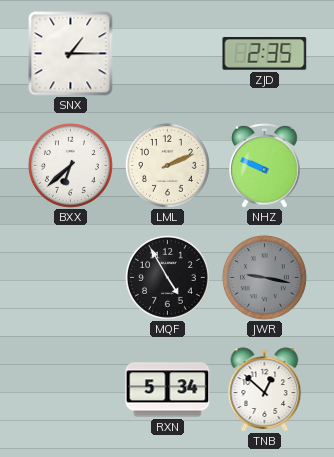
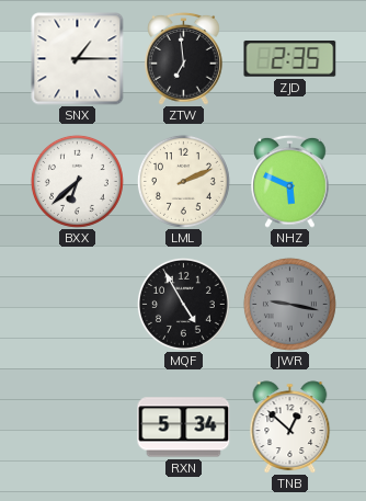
ZTW: none -> 6:59
NHZ: 9:49 -> 5:49
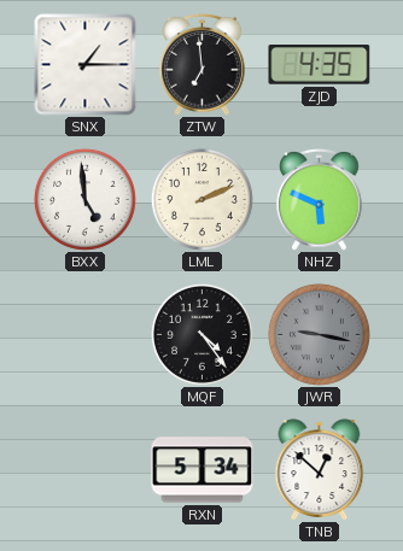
ZJD: 2:35 -> 4:35
BXX: 6:38 -> 4:59
MQF: 4:55 -> 4:24
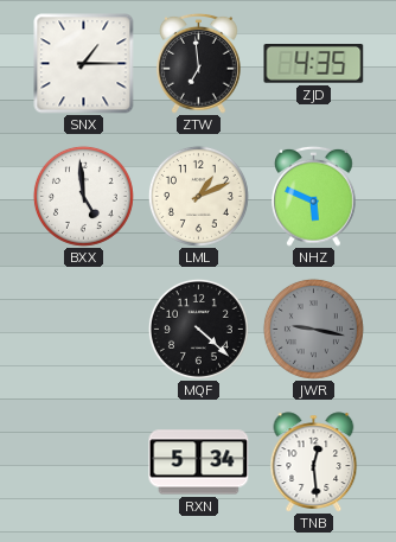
LML: 2:11 -> 1:11
MQF: 4:24 -> 4:22
TNB: 12:52 -> 12:29
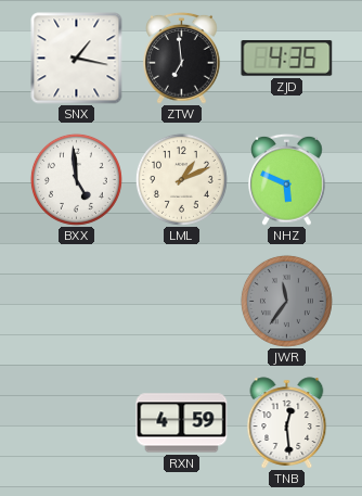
SNX: 1:15 -> 1:17
MQF: 4:22 -> none
JWR: 9:17 -> 11:36
RXN: 5:34 -> 4:59
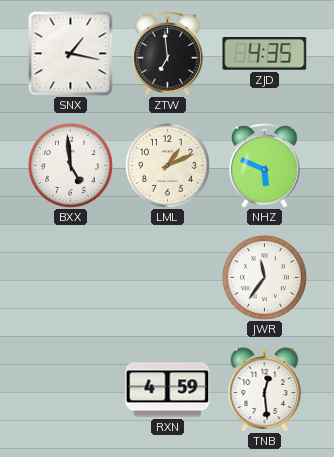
JWR dial: grey -> white
